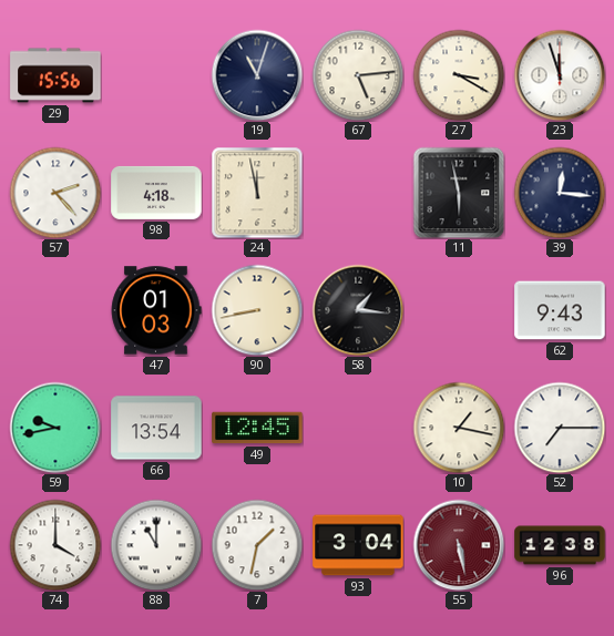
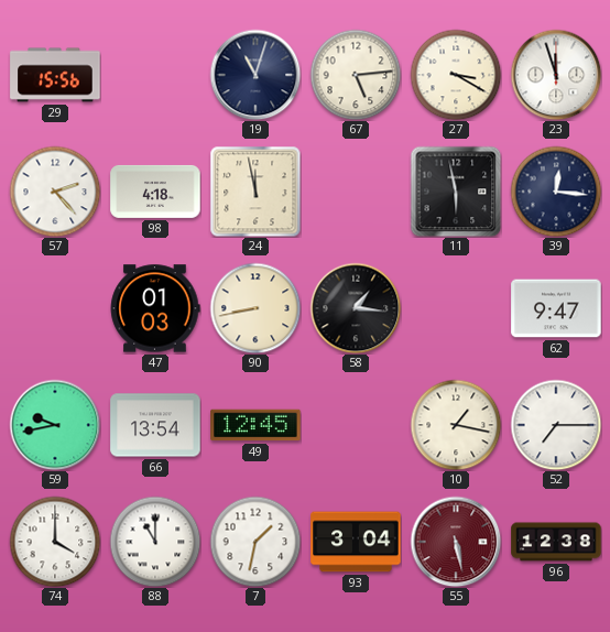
62: 9:43 -> 9:47
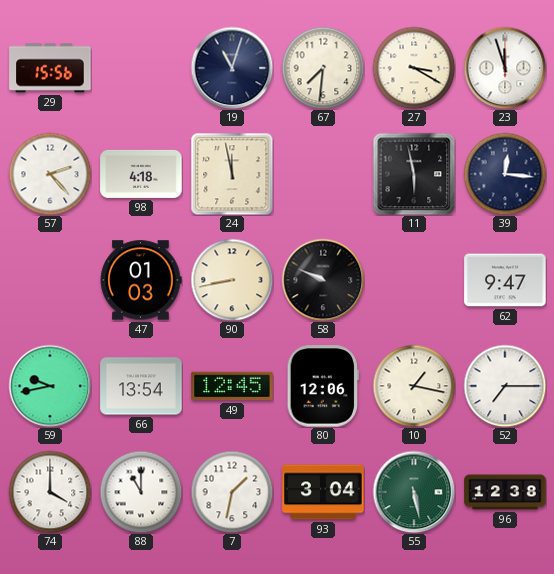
67: 5:14 -> 7:31
58: 1:16 -> 9:49
80: none -> 12:06
55 dial: burgundy -> green
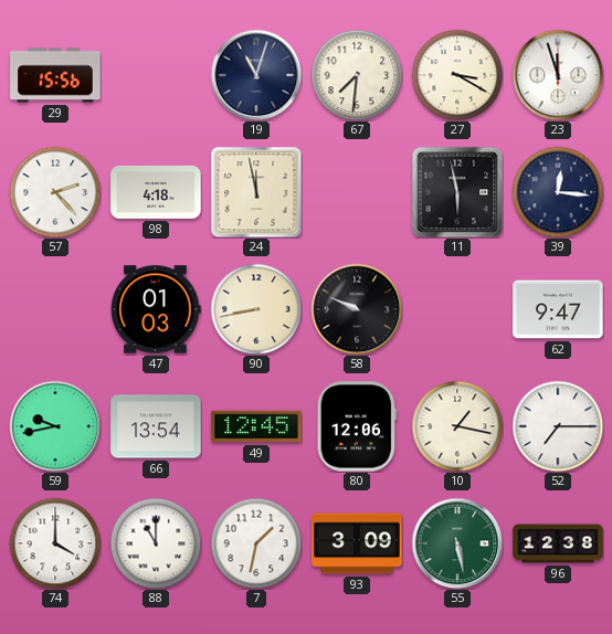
93: 3:04 -> 3:09
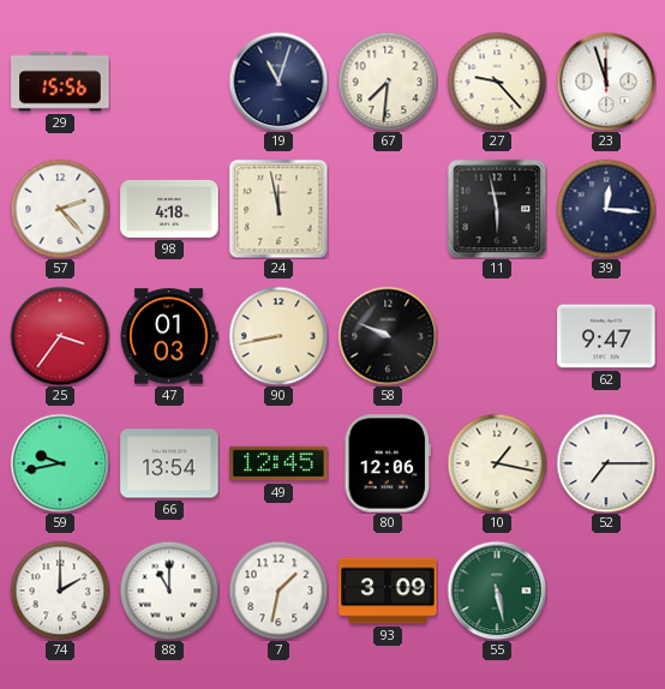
27: 3:20 -> 9:23
25: none -> 3:36
74: 4:00 -> 2:00
96: 12:38 -> none
